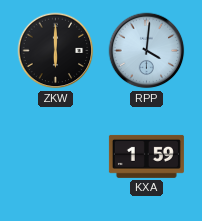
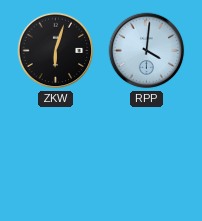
ZKW: 6:00 -> 6:03
KXA: 1:59 -> none
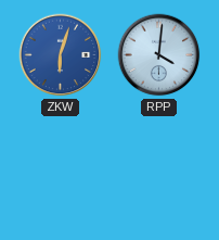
ZKW dial: black -> blue
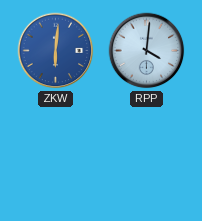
ZKW: 6:03 -> 6:01
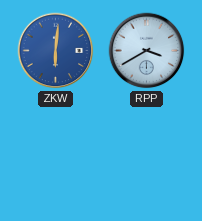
RPP: 4:01 -> 3:40
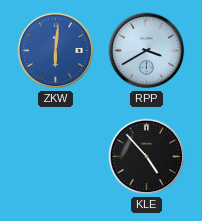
KLE: none -> 4:53
